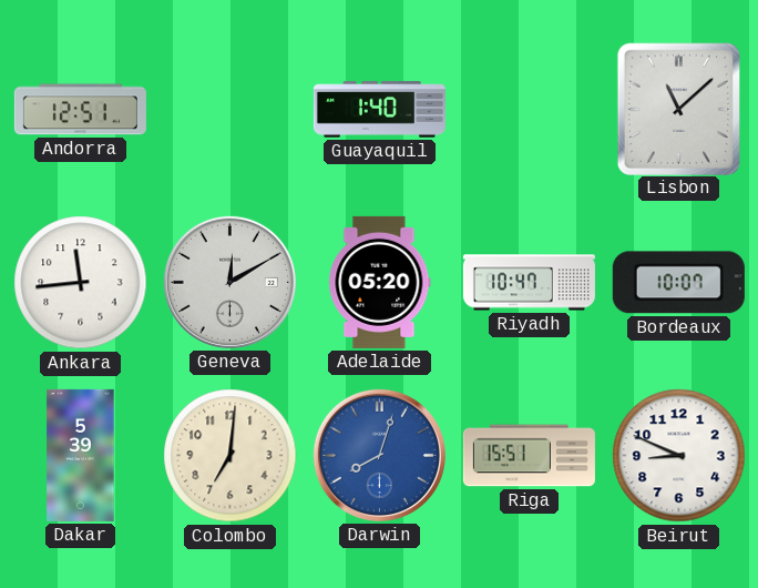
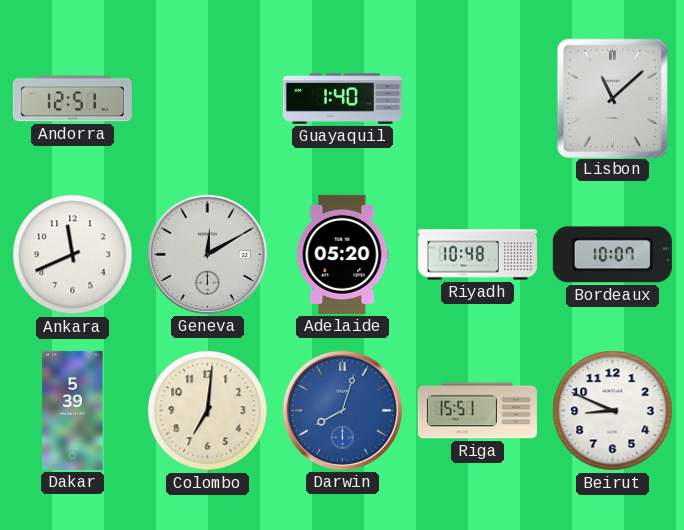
Ankara: 11:44 -> 11:41
Riyadh: 10:47 -> 10:48
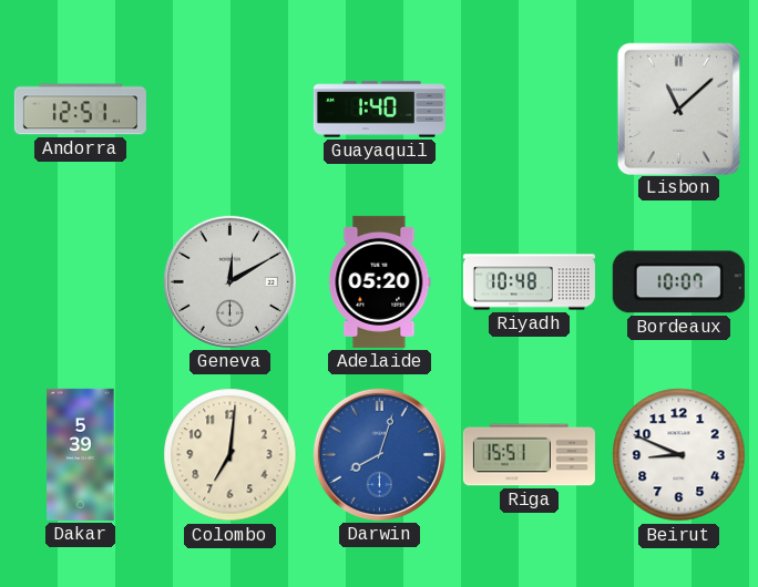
Ankara: 11:41 -> none
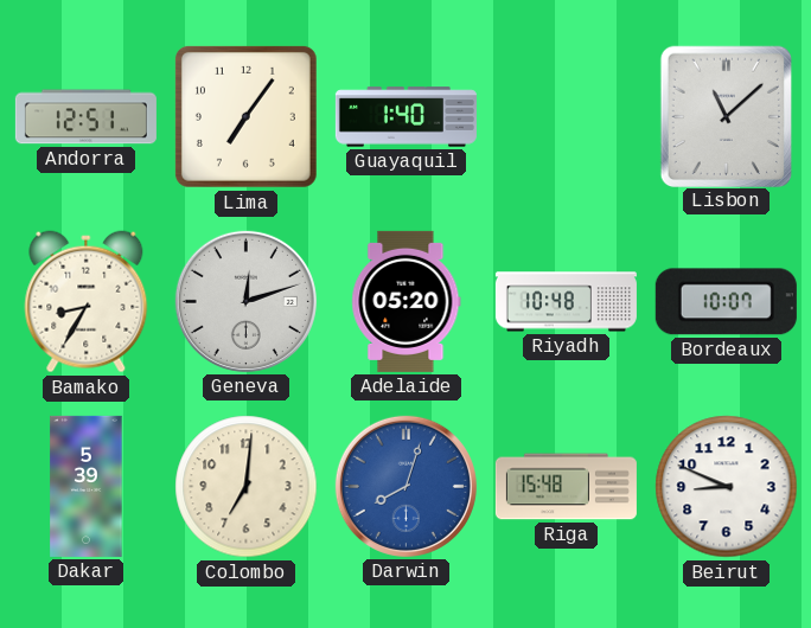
Lima: none -> 7:06
Bamako: none -> 8:35
Geneva: 12:10 -> 12:12
Riga: 15:51 -> 15:48
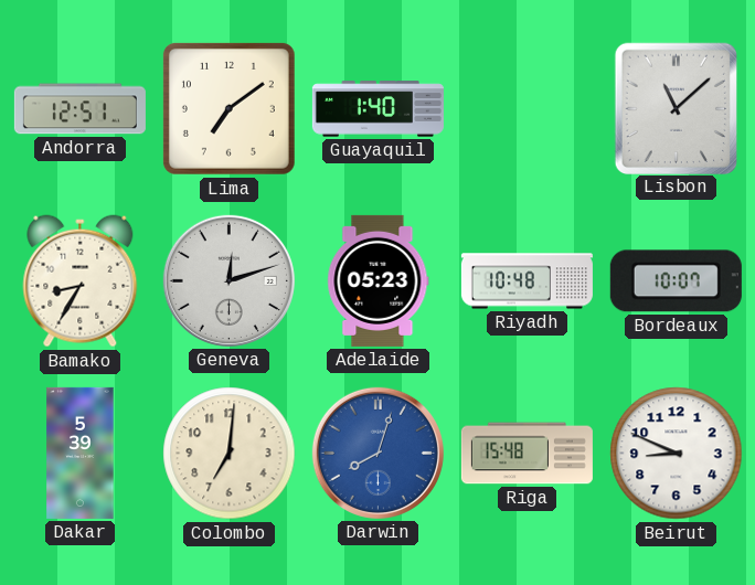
Lima: 7:06 -> 7:09
Adelaide: 05:20 -> 05:23
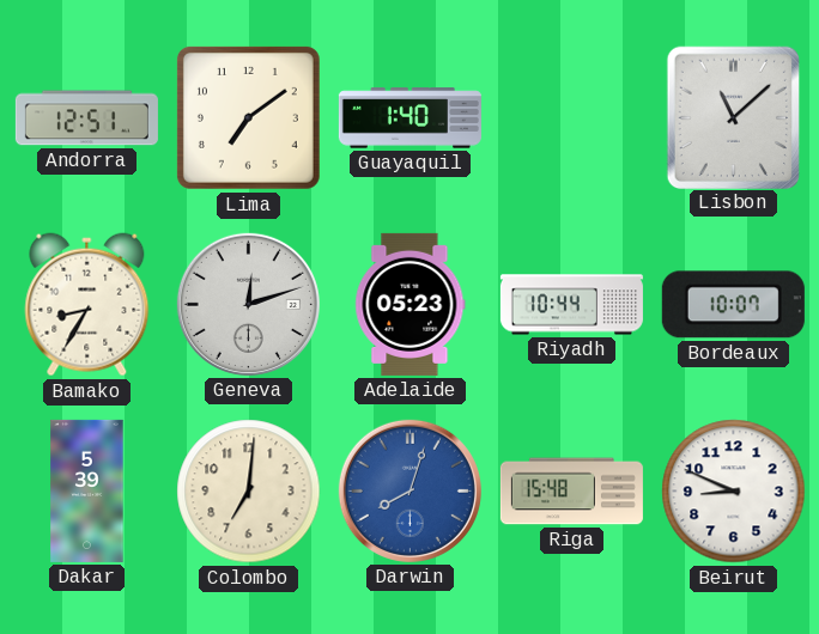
Riyadh: 10:48 -> 10:44
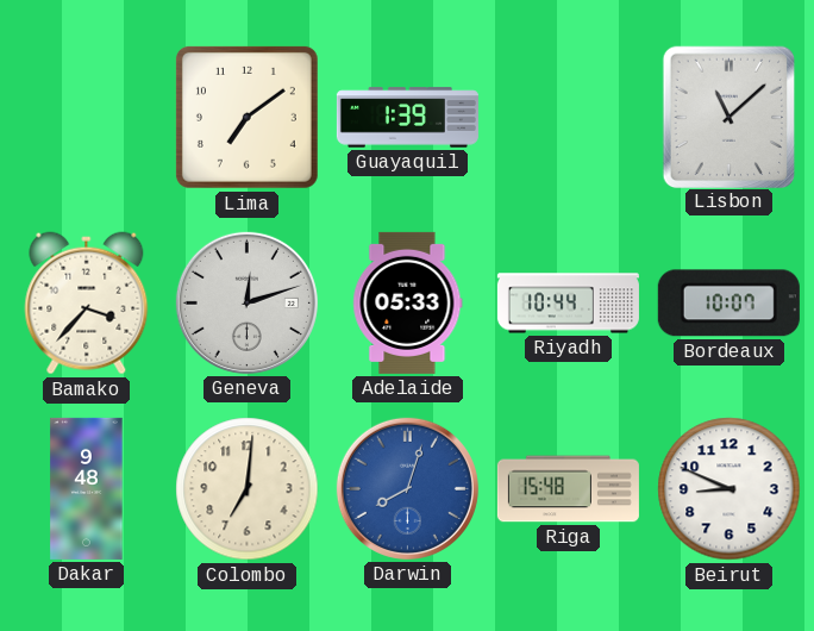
Andorra: 12:51 -> none
Guayaquil: 1:40 -> 1:39
Bamako: 8:35 -> 3:37
Adelaide: 05:23 -> 05:33
Dakar: 5:39 -> 9:48
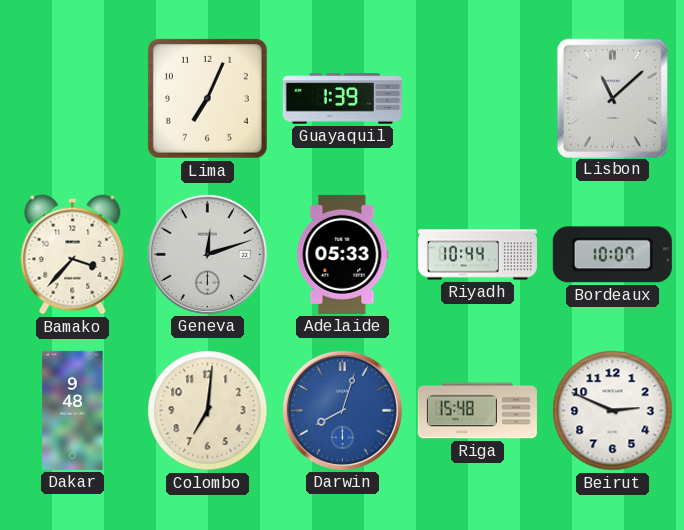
Lima: 7:09 -> 7:04
Beirut: 8:49 -> 2:49
